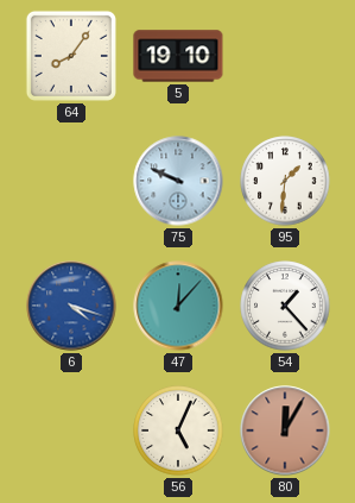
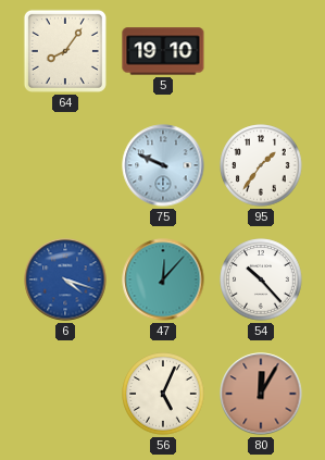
95: 1:31 -> 1:36
54: 1:23 -> 10:23
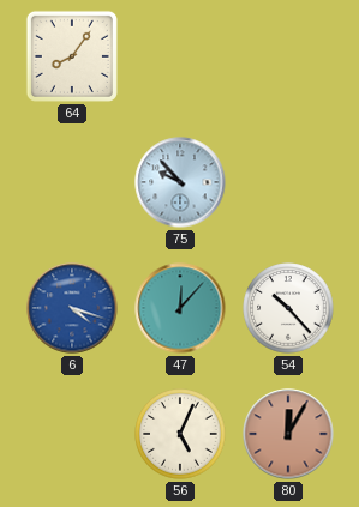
5: 19:10 -> none
75: 9:49 -> 9:53
95: 1:36 -> none
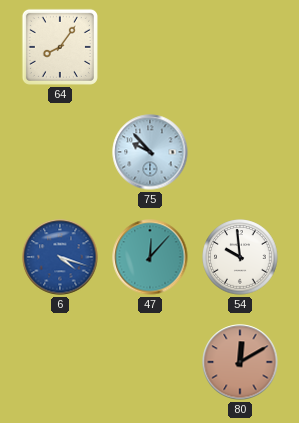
54: 10:23 -> 9:59
56: 5:04 -> none
80: 12:05 -> 12:10
